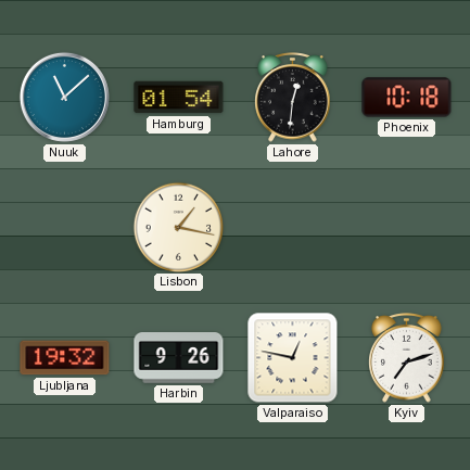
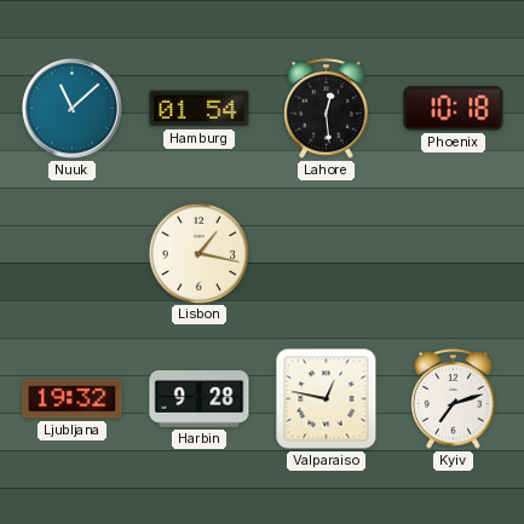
Lahore: 12:31 -> 12:29
Harbin: 9:26 -> 9:28
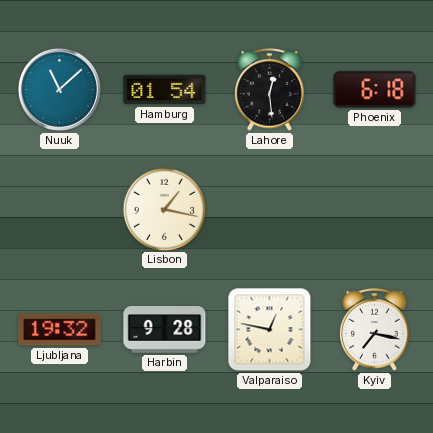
Phoenix: 10:18 -> 6:18
Kyiv: 7:12 -> 7:17
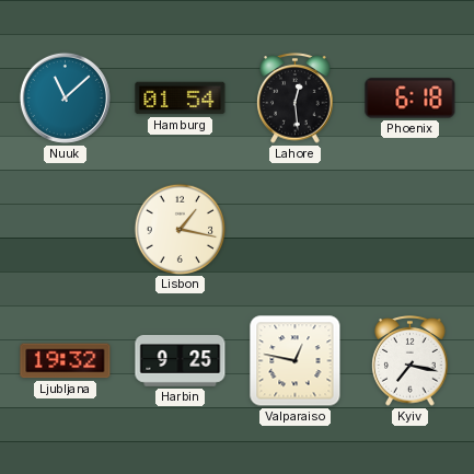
Harbin: 9:28 -> 9:25
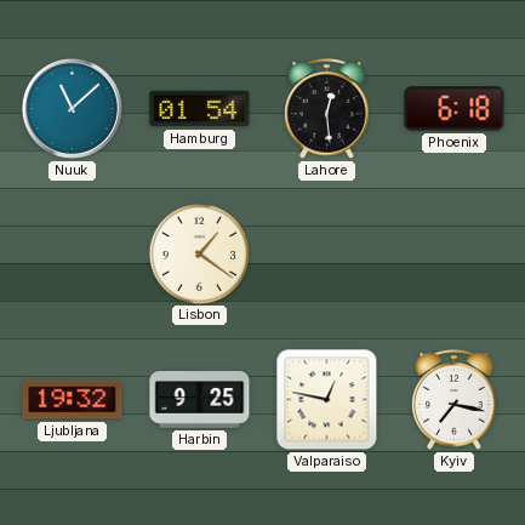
Lisbon: 1:17 -> 1:21
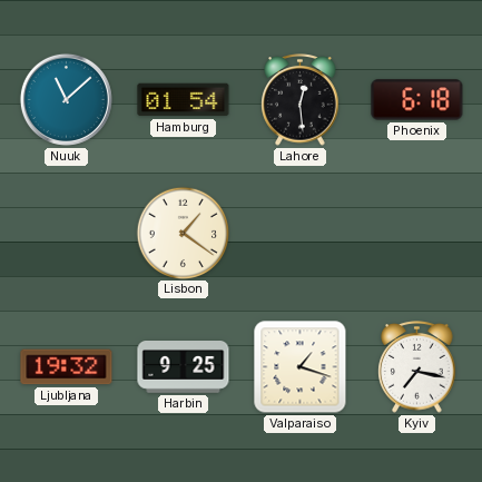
Valparaiso: 12:47 -> 1:18
